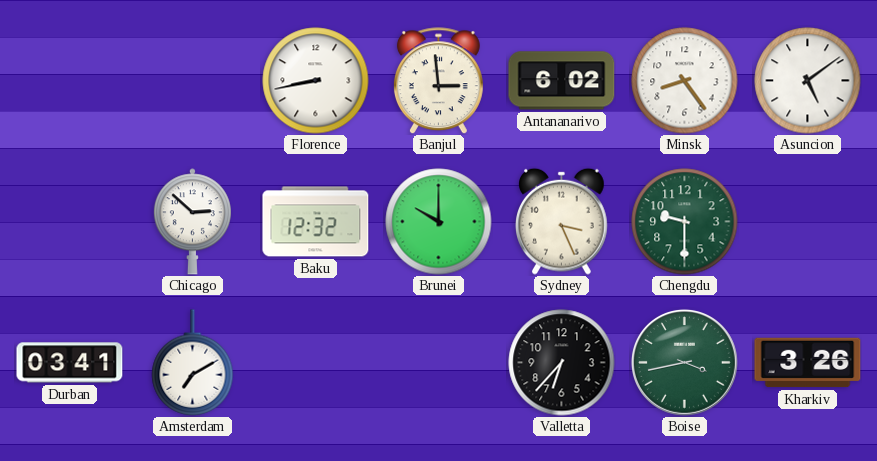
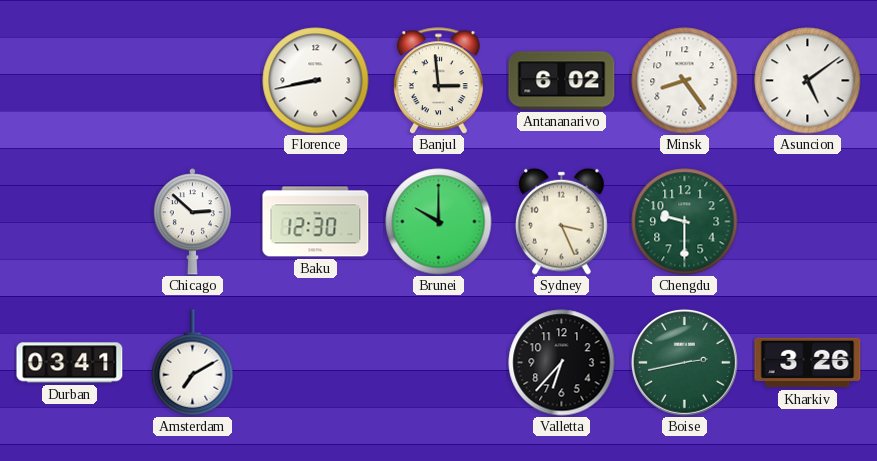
Baku: 12:32 -> 12:30
Boise: 3:43 -> 2:43
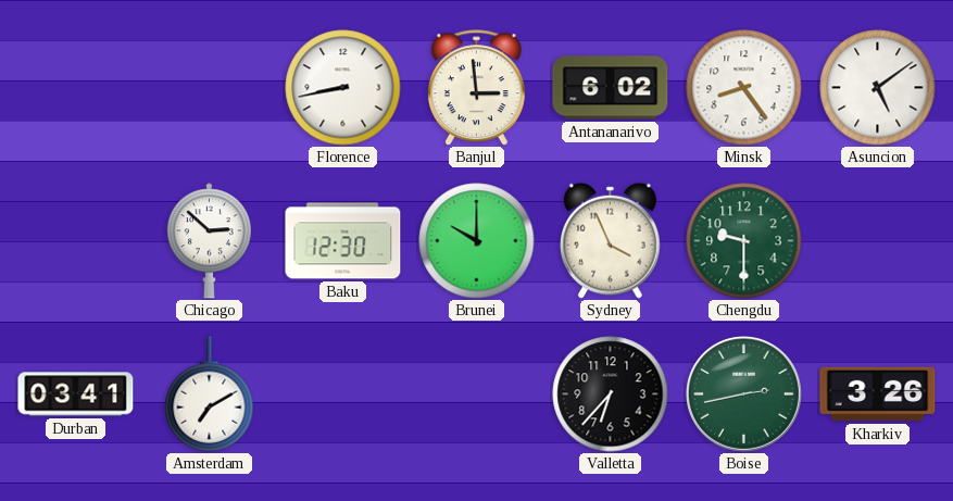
Sydney: 3:26 -> 3:56
